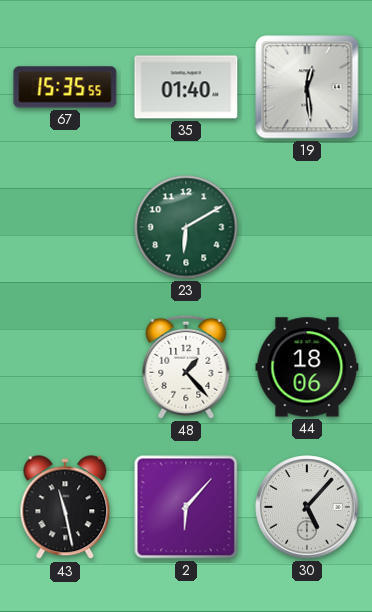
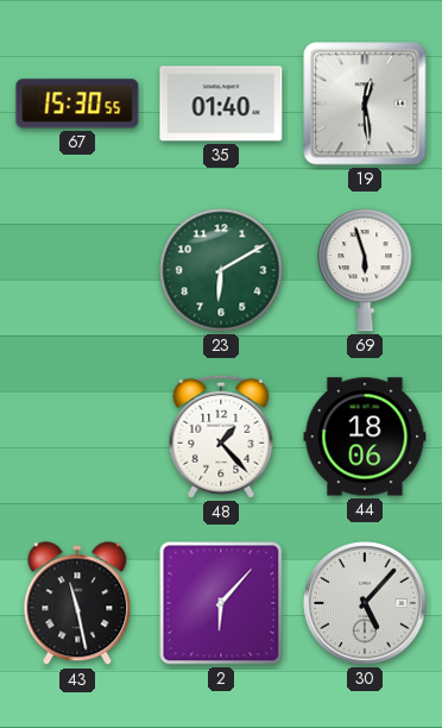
67: 15:35 -> 15:30
69: none -> 5:57
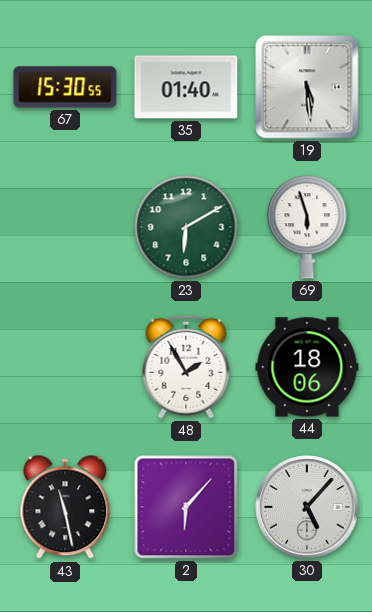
19: 12:29 -> 5:29
48: 1:23 -> 1:55
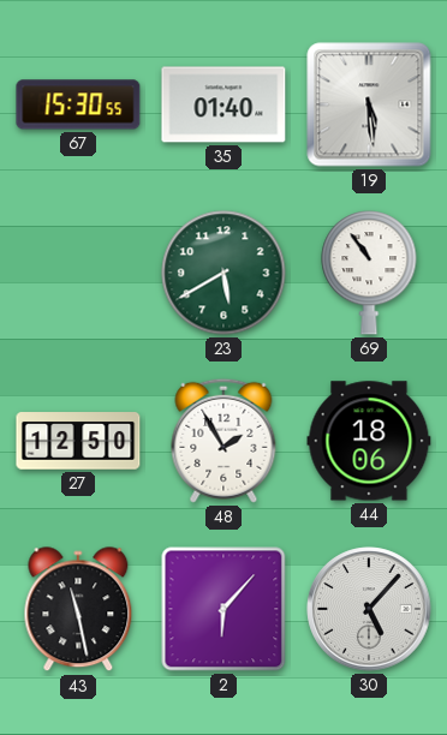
23: 6:10 -> 5:40
69: 5:57 -> 10:54
27: none -> 12:50
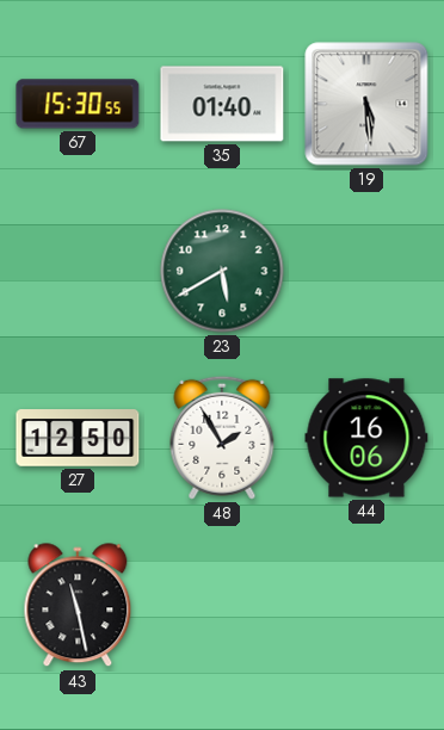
69: 10:54 -> none
44: 18:06 -> 16:06
2: 6:07 -> none
30: 5:07 -> none
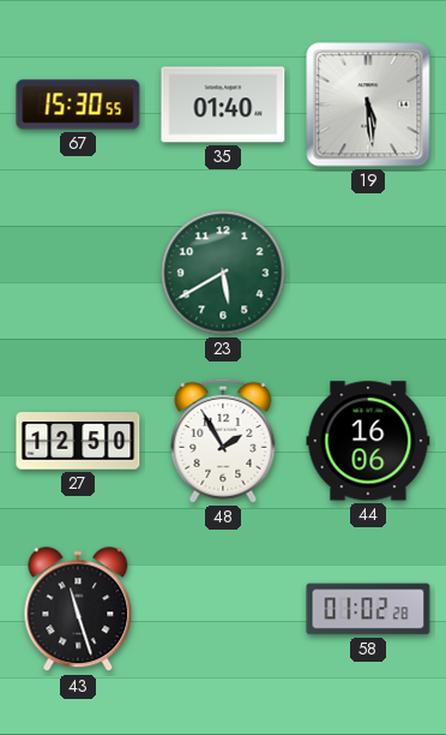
43: 11:28 -> 11:27
58: none -> 01:02
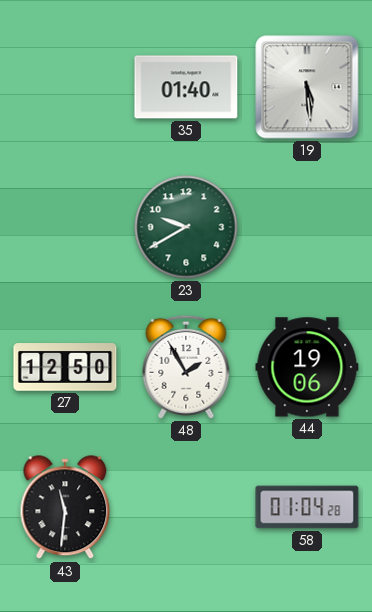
67: 15:30 -> none
23: 5:40 -> 9:40
44: 16:06 -> 19:06
43: 11:27 -> 11:31
58: 01:02 -> 01:04
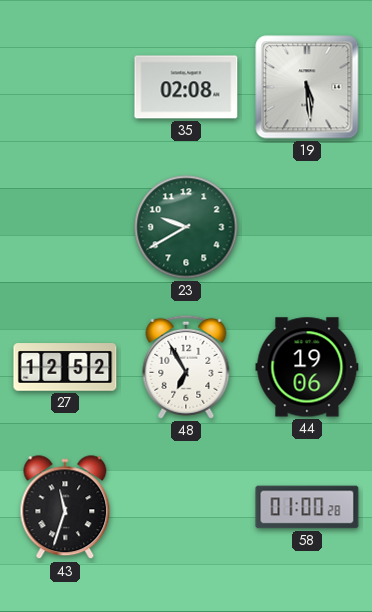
35: 01:40 -> 02:08
27: 12:50 -> 12:52
48: 1:55 -> 6:55
43: 11:31 -> 11:33
58: 01:04 -> 01:00
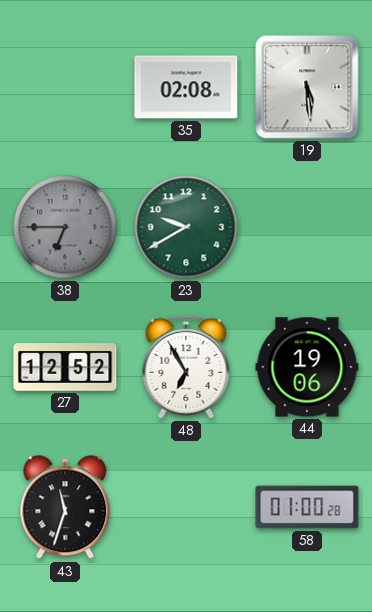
38: none -> 6:45
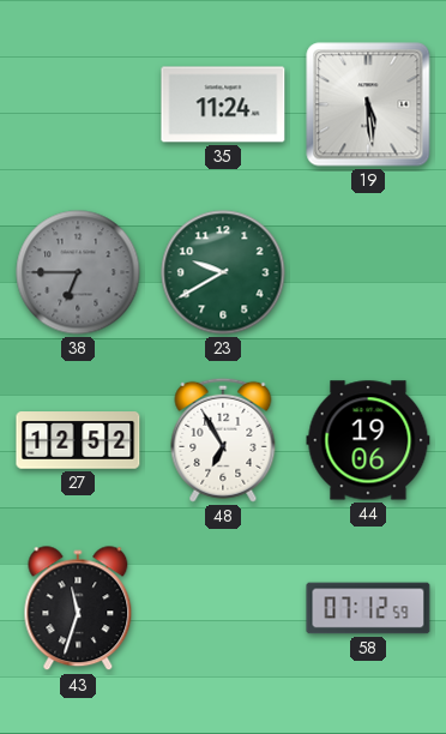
35: 02:08 -> 11:24
58: 01:00 -> 07:12
